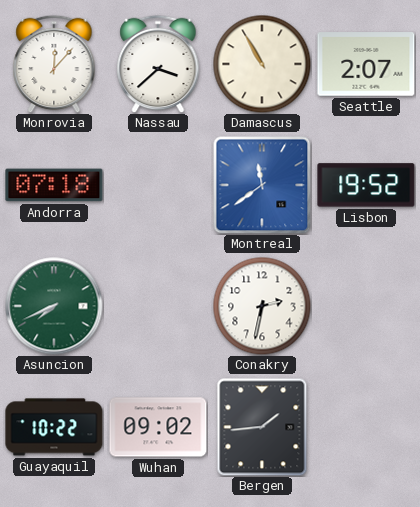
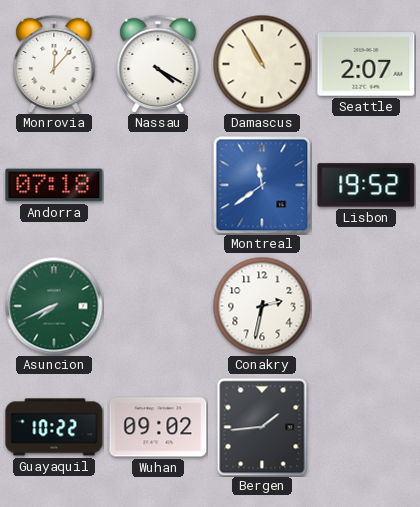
Nassau: 3:38 -> 4:20
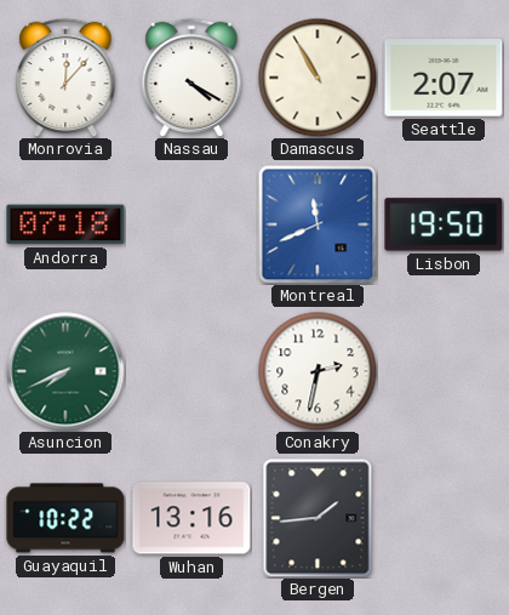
Montreal: 11:39 -> 11:41
Lisbon: 19:52 -> 19:50
Wuhan: 09:02 -> 13:16
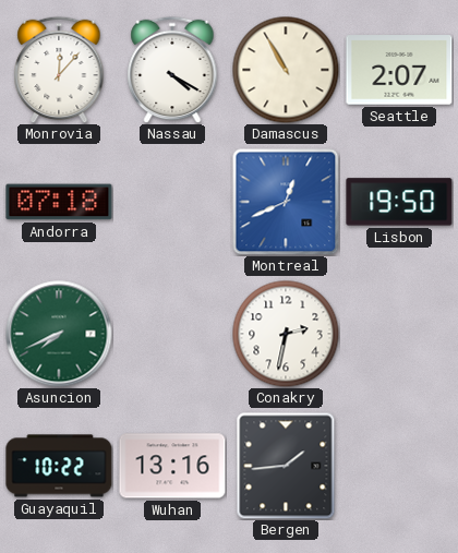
Montreal: 11:41 -> 12:41
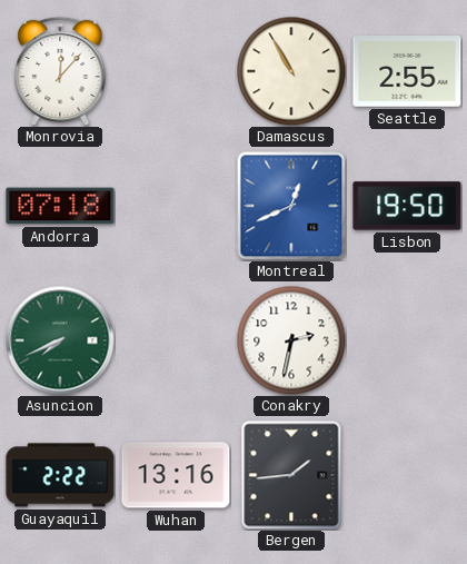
Nassau: 4:20 -> none
Seattle: 2:07 -> 2:55
Guayaquil: 10:22 -> 2:22
